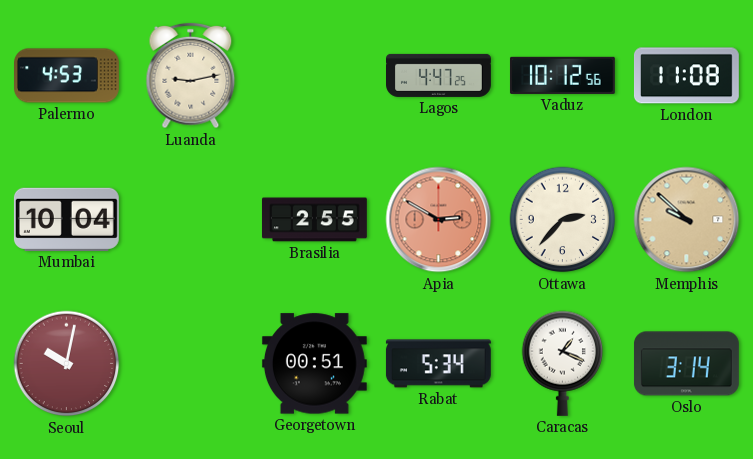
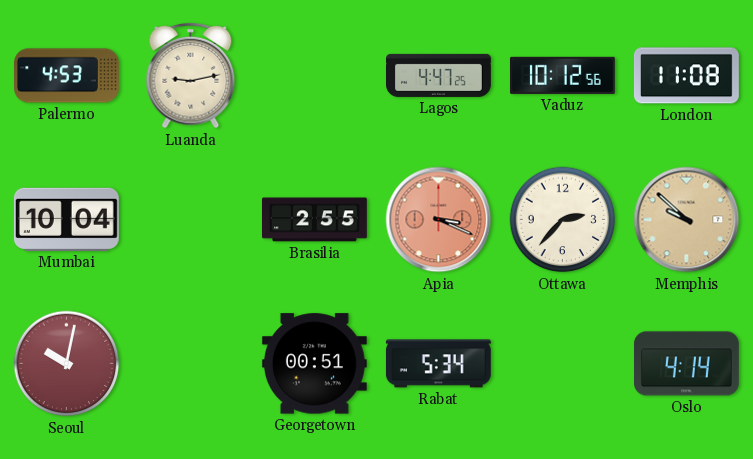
Apia: 2:50 -> 3:19
Caracas: 1:19 -> none
Oslo: 3:14 -> 4:14
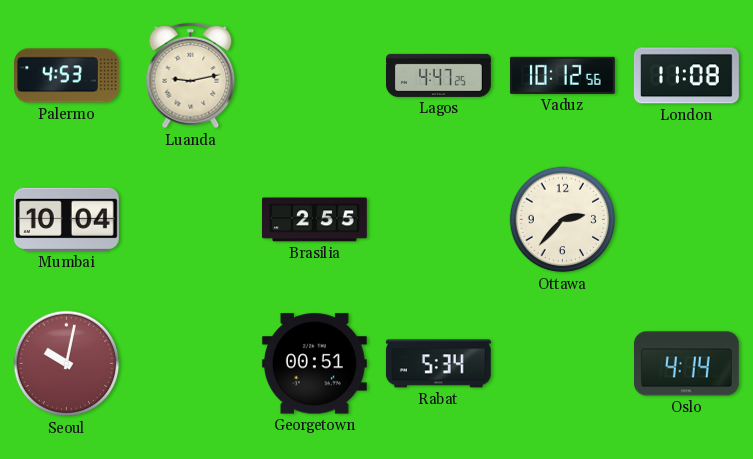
Apia: 3:19 -> none
Memphis: 9:52 -> none
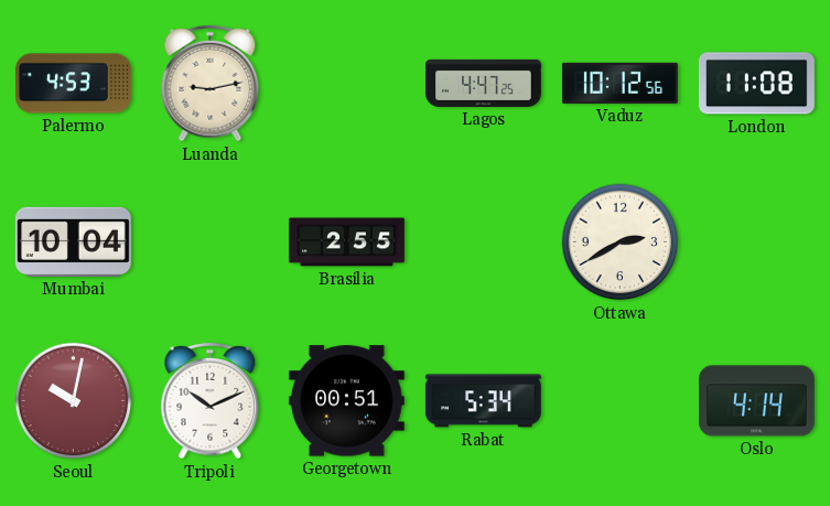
Ottawa: 2:37 -> 2:40
Tripoli: none -> 10:11
